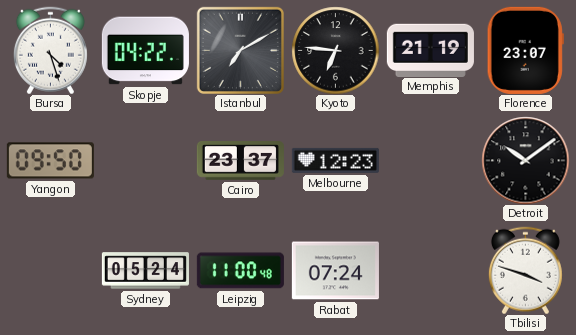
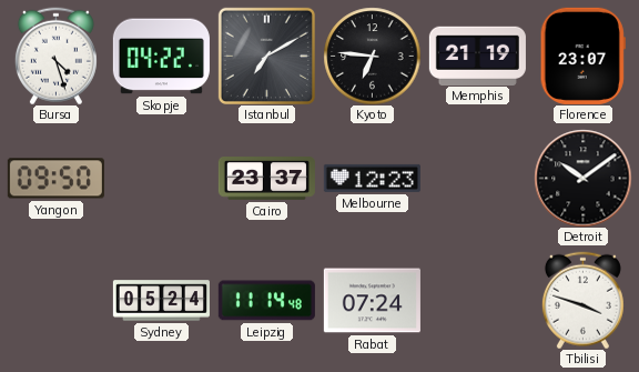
Leipzig: 11:00 -> 11:14
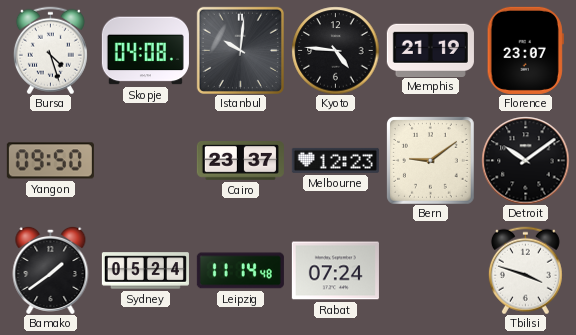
Skopje: 04:22 -> 04:08
Istanbul: 7:10 -> 10:01
Kyoto: 6:46 -> 4:46
Bern: none -> 9:09
Bamako: none -> 1:39
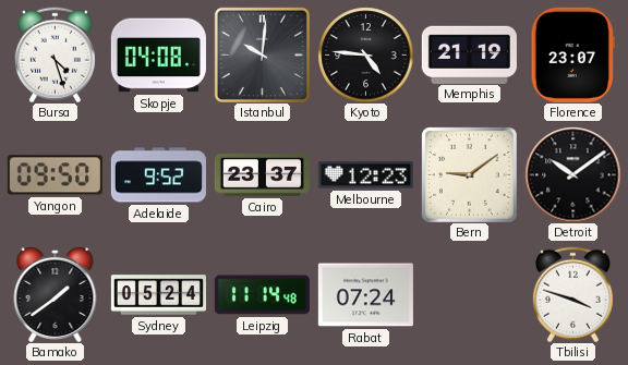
Adelaide: none -> 9:52
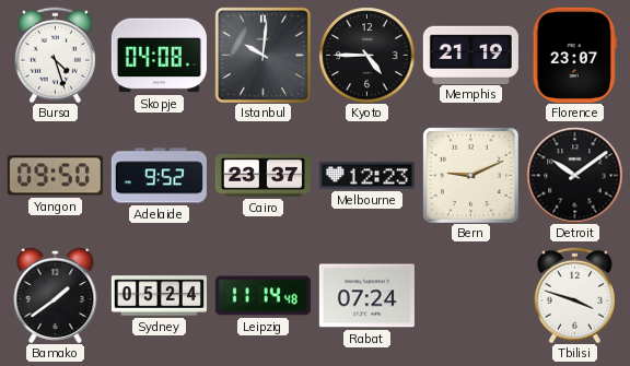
Kyoto: 4:46 -> 4:45
Bern: 9:09 -> 9:11
